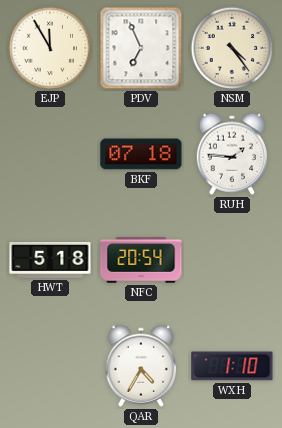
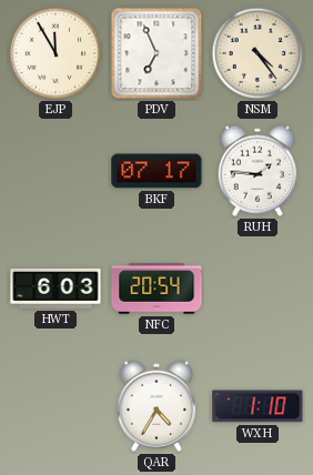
BKF: 07:18 -> 07:17
HWT: 5:18 -> 6:03
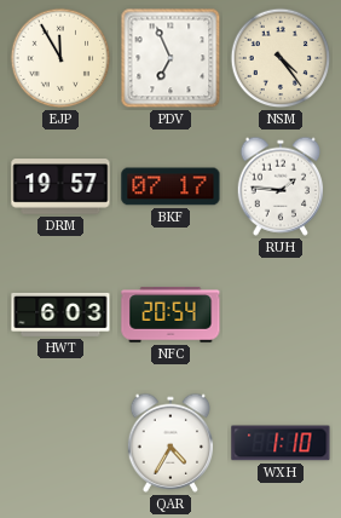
DRM: none -> 19:57
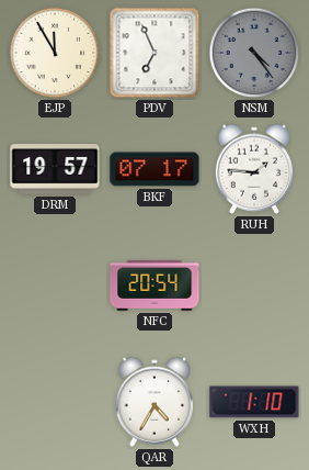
NSM dial: cream -> grey
HWT: 6:03 -> none
